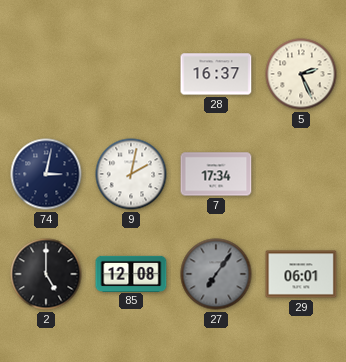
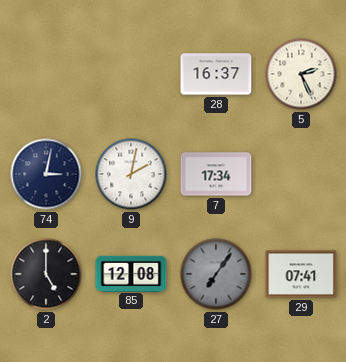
29: 06:01 -> 07:41
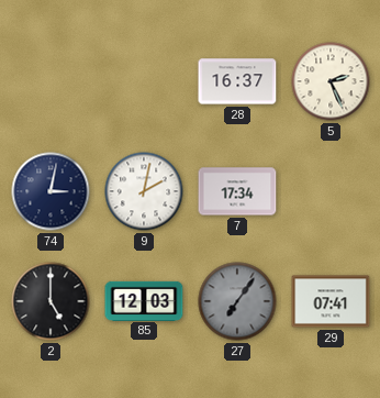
85: 12:08 -> 12:03
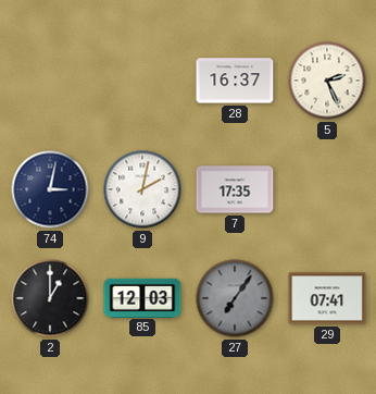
7: 17:34 -> 17:35
2: 5:00 -> 1:00
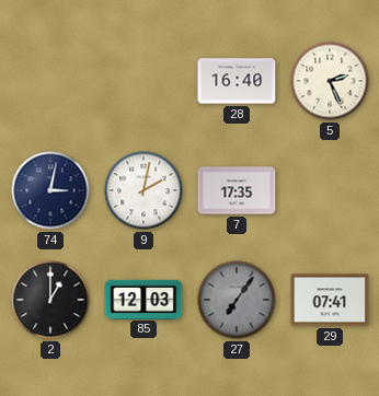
28: 16:37 -> 16:40
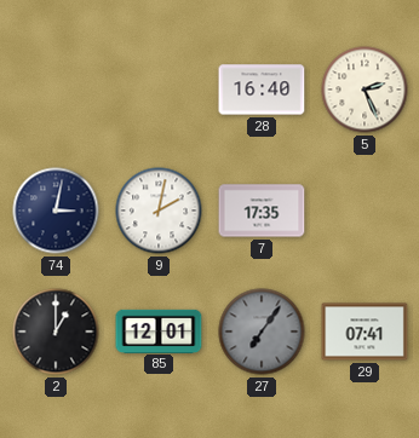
85: 12:03 -> 12:01
